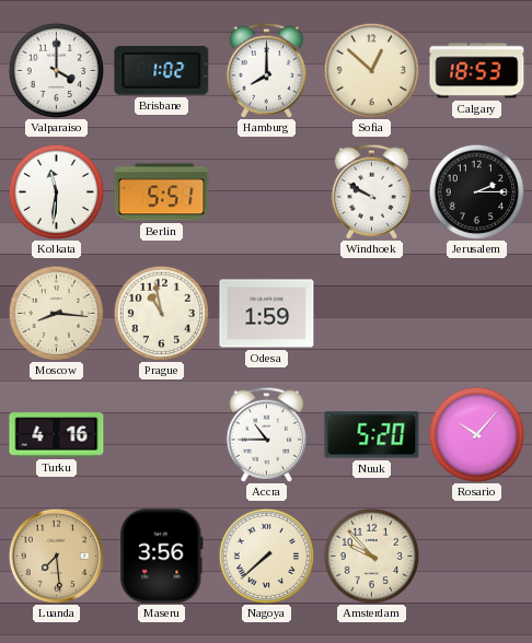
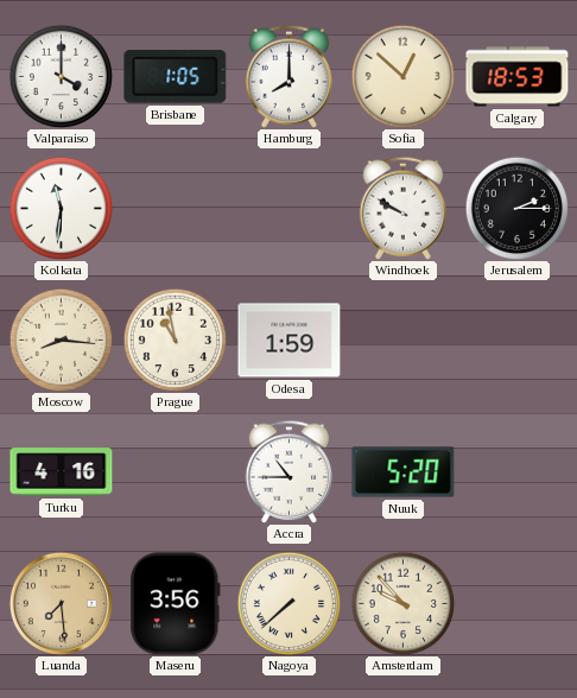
Brisbane: 1:02 -> 1:05
Berlin: 5:51 -> none
Rosario: 10:07 -> none
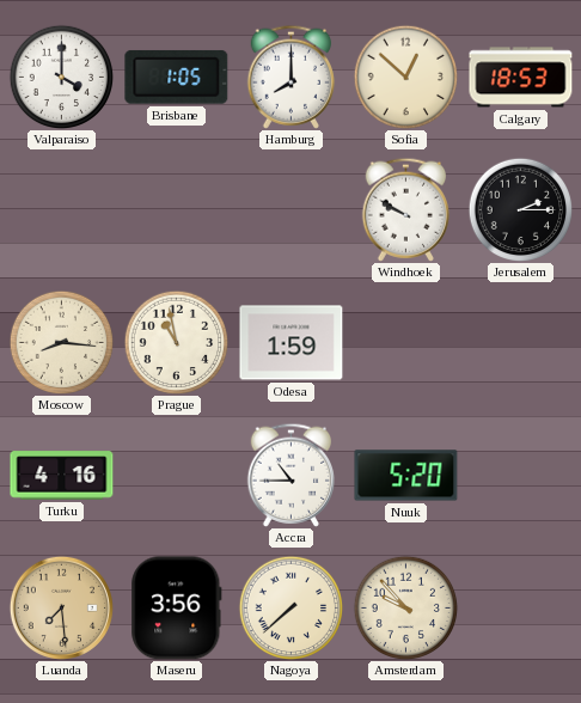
Kolkata: 11:31 -> none
